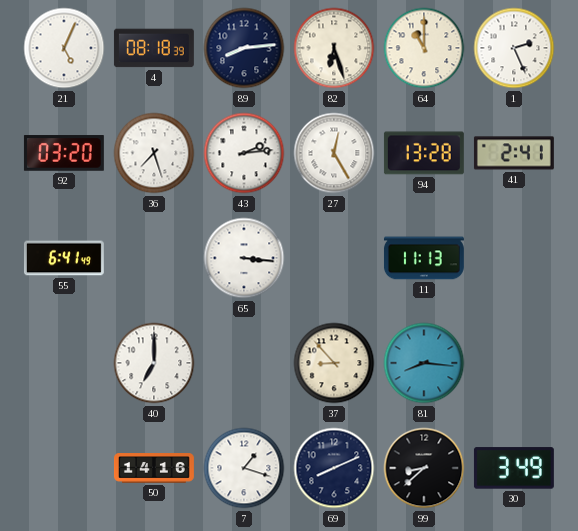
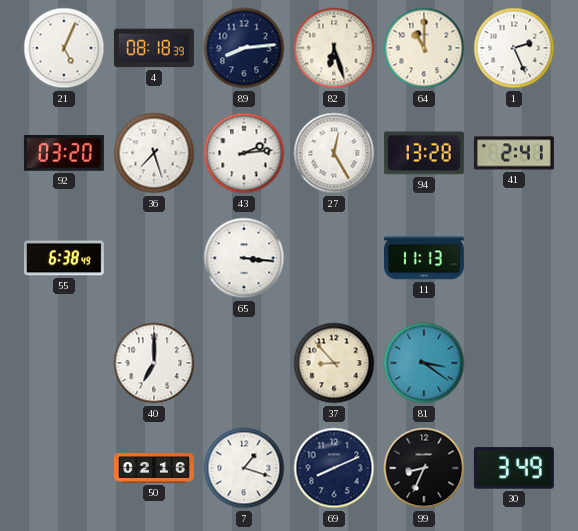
55: 6:41 -> 6:38
81: 8:16 -> 3:21
50: 14:16 -> 02:16
99: 8:38 -> 8:34
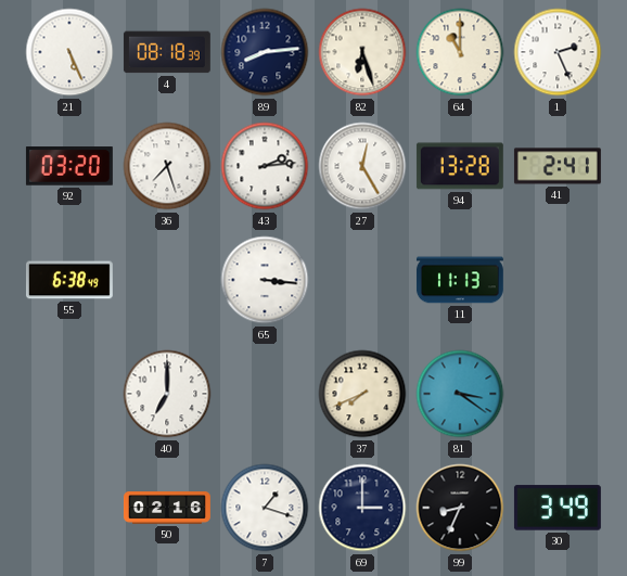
21: 5:04 -> 5:26
37: 8:53 -> 7:41
69: 8:11 -> 3:00
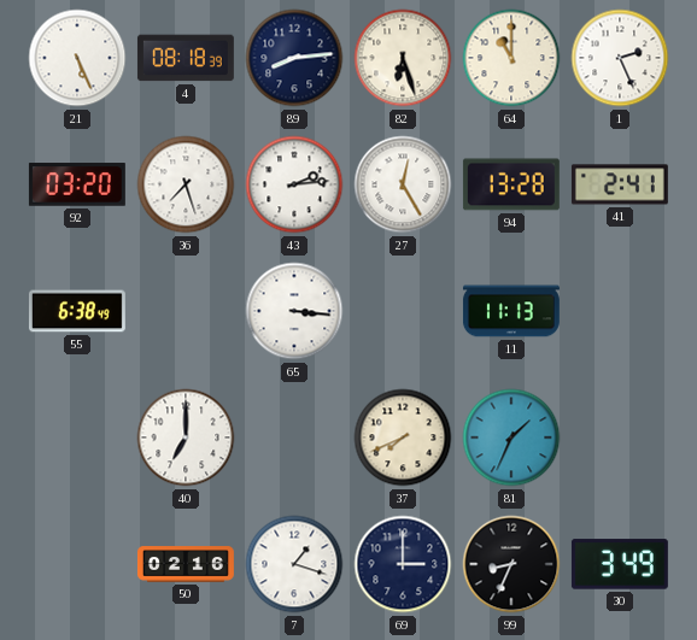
81: 3:21 -> 1:34
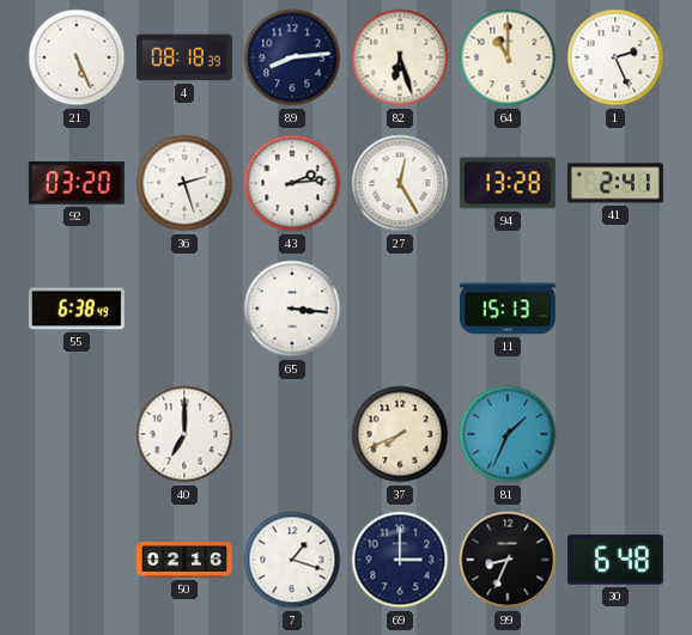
36: 7:27 -> 2:27
11: 11:13 -> 15:13
30: 3:49 -> 6:48
